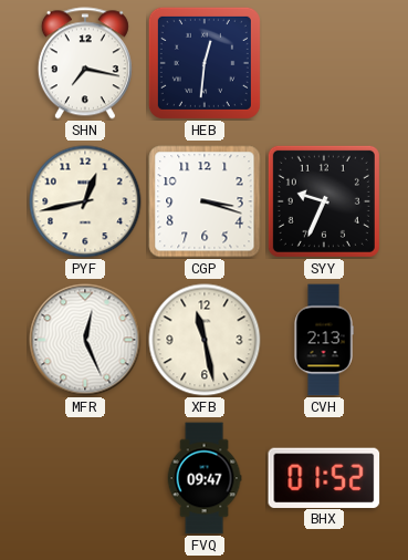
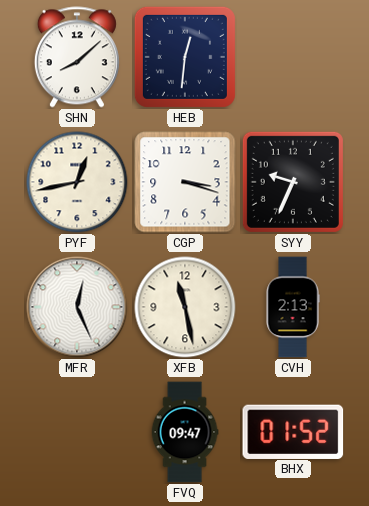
SHN: 7:17 -> 8:08
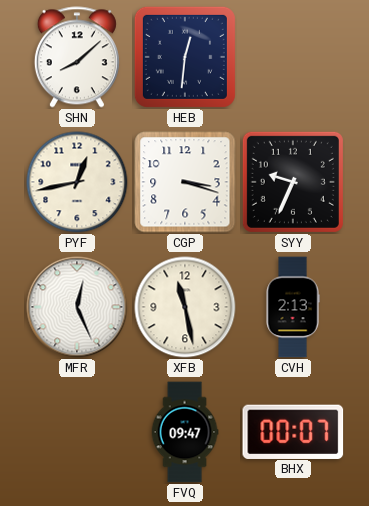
BHX: 01:52 -> 00:07
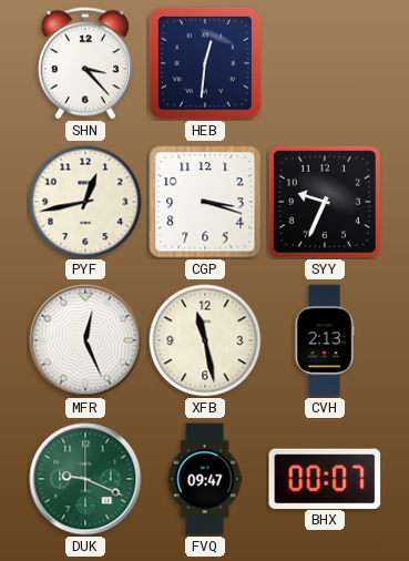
SHN: 8:08 -> 3:23
DUK: none -> 9:19
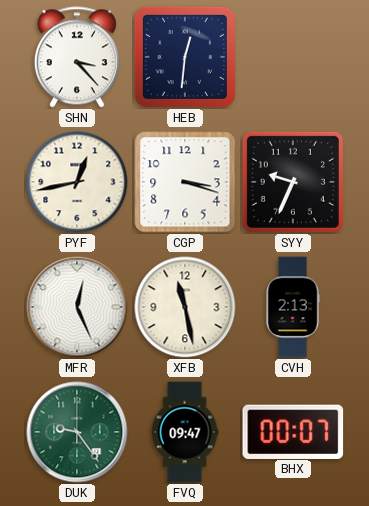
DUK: 9:19 -> 9:24
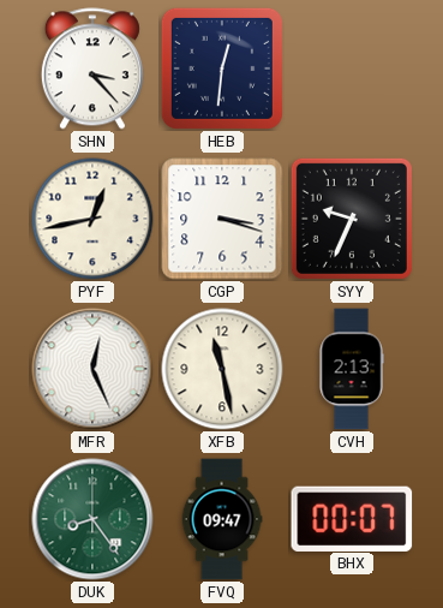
DUK: 9:24 -> 8:24
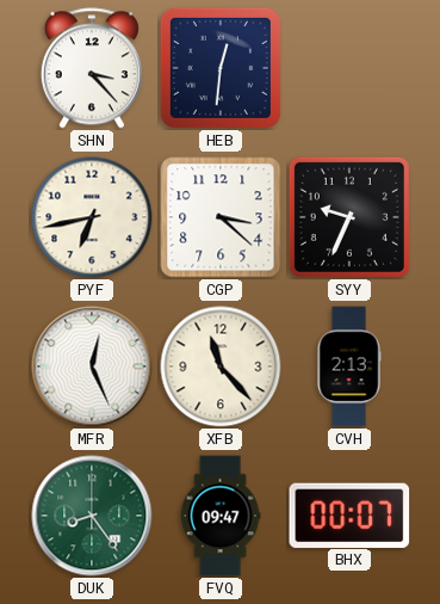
PYF: 12:43 -> 6:43
CGP: 3:18 -> 3:22
XFB: 11:28 -> 11:23
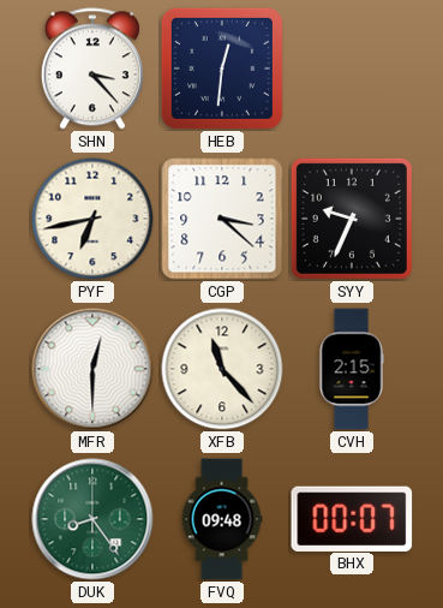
MFR: 12:26 -> 12:30
CVH: 2:13 -> 2:15
FVQ: 09:47 -> 09:48
